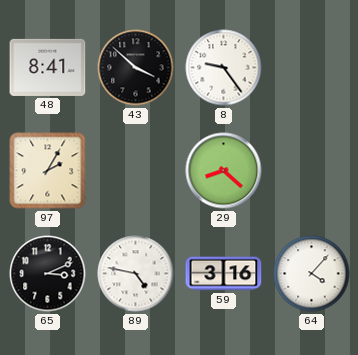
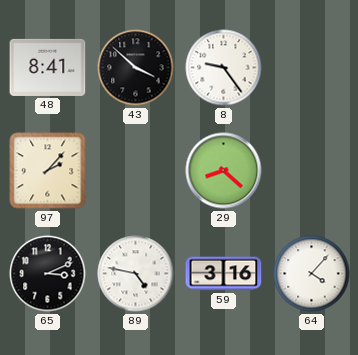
97: 2:05 -> 2:07
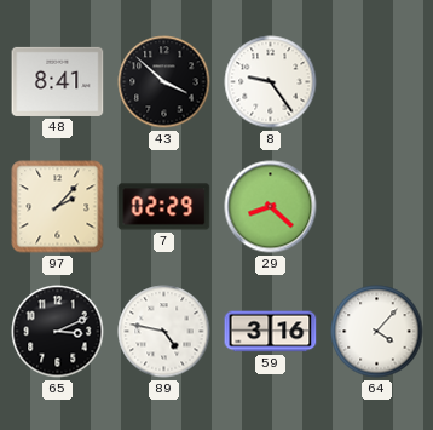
7: none -> 02:29
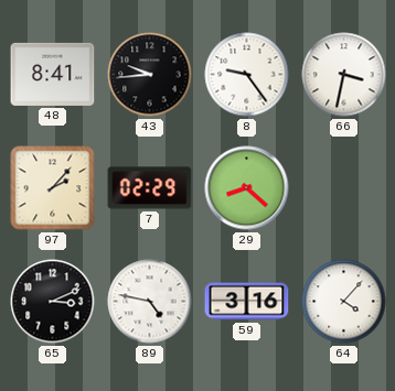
43: 3:52 -> 9:44
66: none -> 3:32
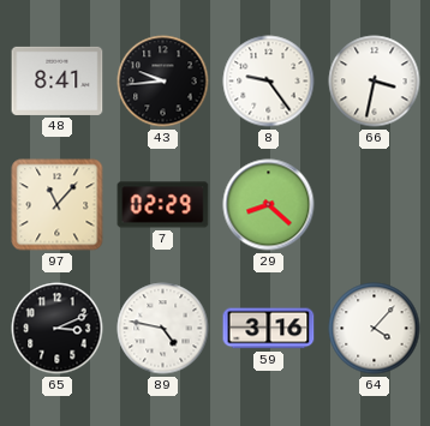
97: 2:07 -> 11:07
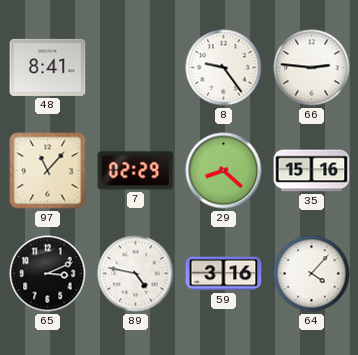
43: 9:44 -> none
66: 3:32 -> 2:46
35: none -> 15:16
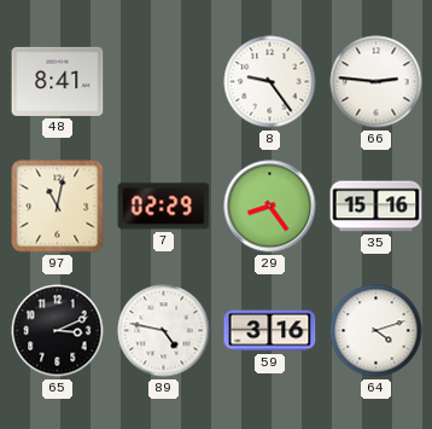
97: 11:07 -> 11:02
29: 8:22 -> 8:24
64: 4:07 -> 4:12
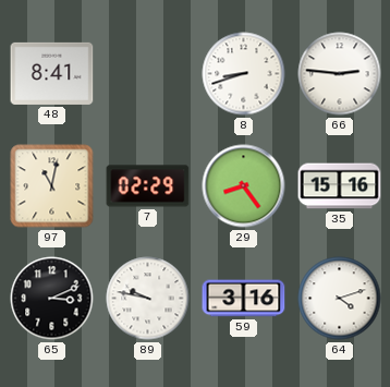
8: 9:24 -> 8:42
89: 4:47 -> 9:47
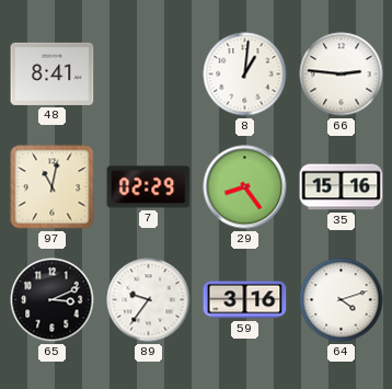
8: 8:42 -> 1:01
89: 9:47 -> 9:36
